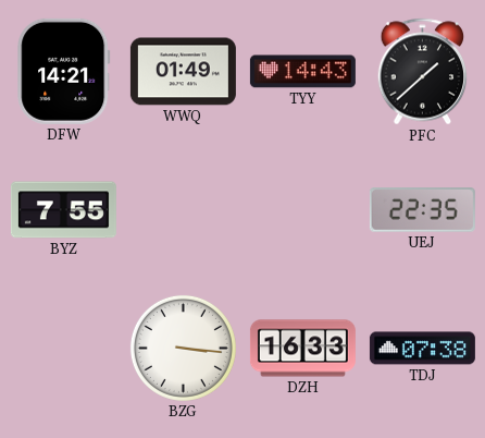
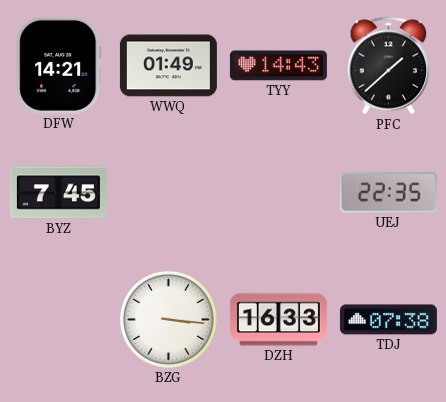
BYZ: 7:55 -> 7:45
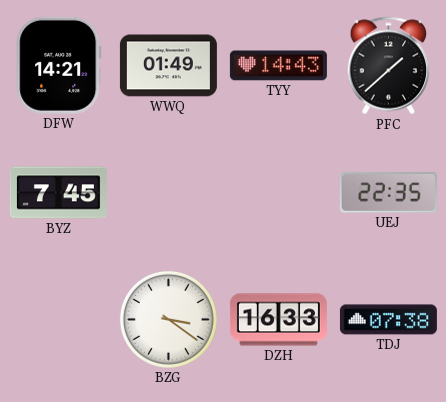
BZG: 3:16 -> 3:21
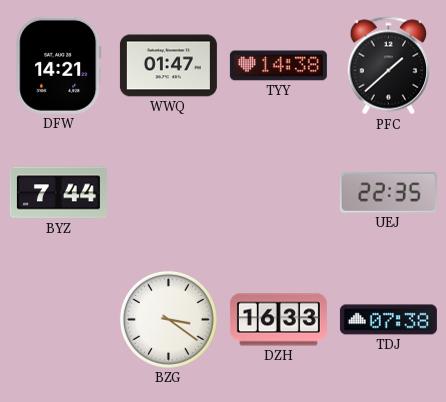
WWQ: 01:49 -> 01:47
TYY: 14:43 -> 14:38
BYZ: 7:45 -> 7:44
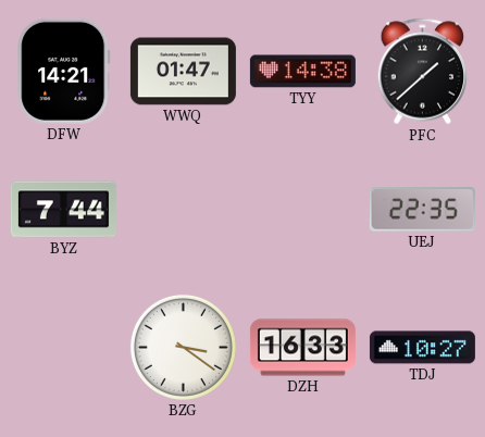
TDJ: 07:38 -> 10:27
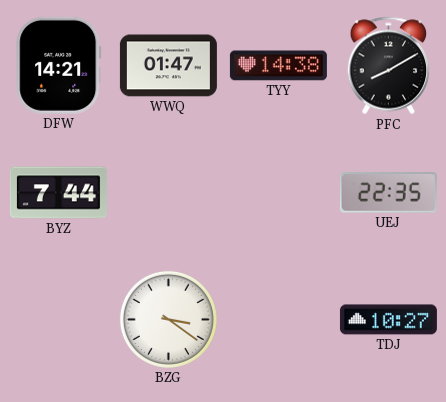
PFC: 1:38 -> 8:10
DZH: 16:33 -> none
